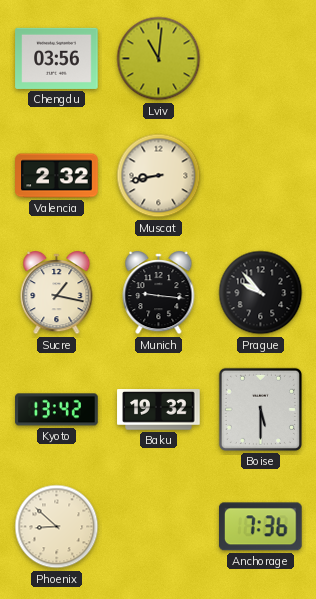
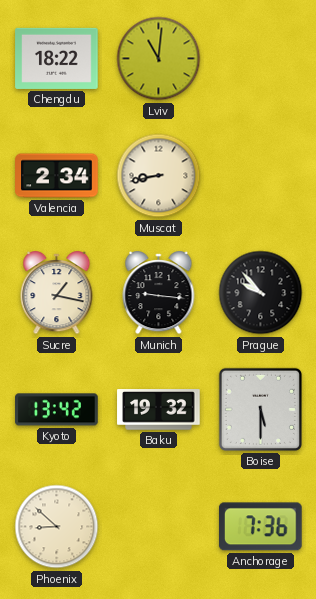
Chengdu: 03:56 -> 18:22
Valencia: 2:32 -> 2:34
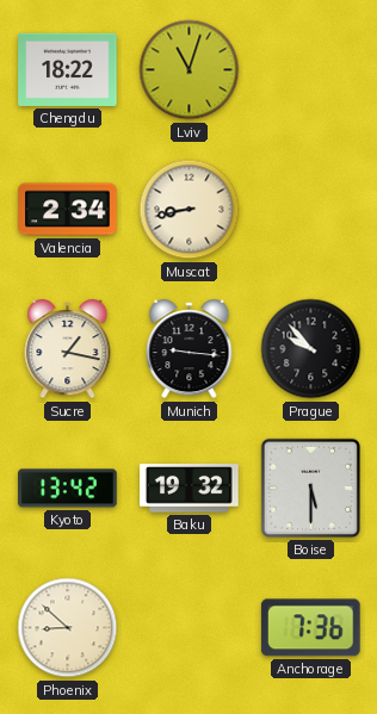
Lviv: 11:01 -> 11:03
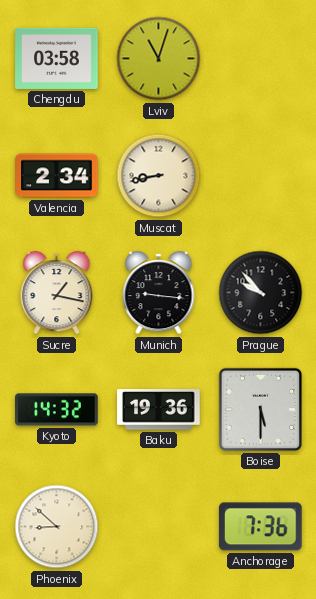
Chengdu: 18:22 -> 03:58
Kyoto: 13:42 -> 14:32
Baku: 19:32 -> 19:36
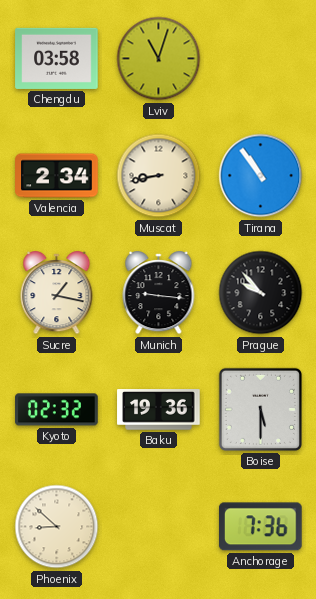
Tirana: none -> 10:54
Kyoto: 14:32 -> 02:32
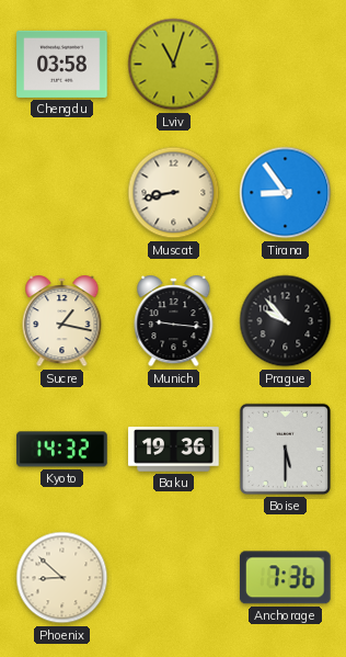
Valencia: 2:34 -> none
Tirana: 10:54 -> 8:54
Kyoto: 02:32 -> 14:32
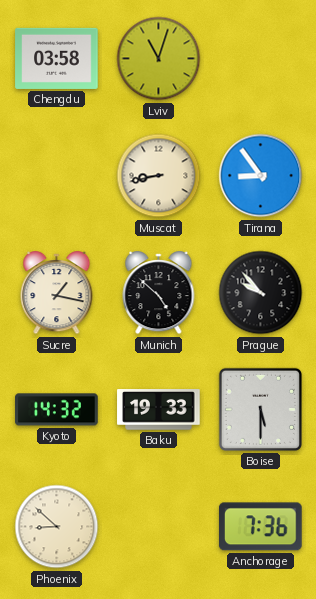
Munich: 9:16 -> 4:52
Baku: 19:36 -> 19:33
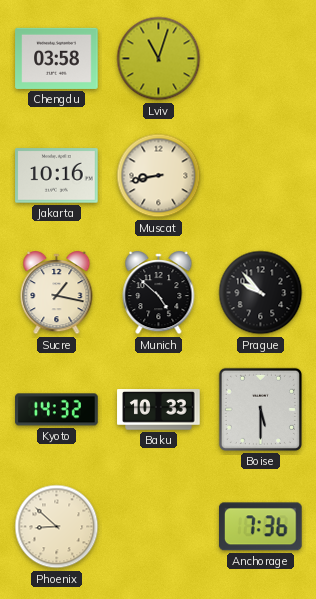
Jakarta: none -> 10:16
Tirana: 8:54 -> none
Baku: 19:33 -> 10:33
